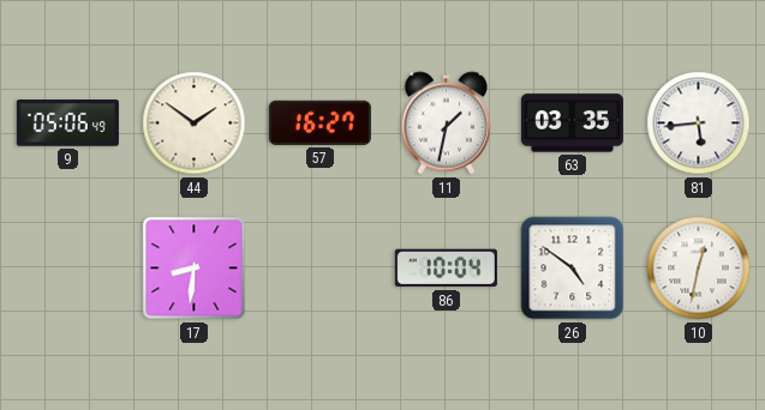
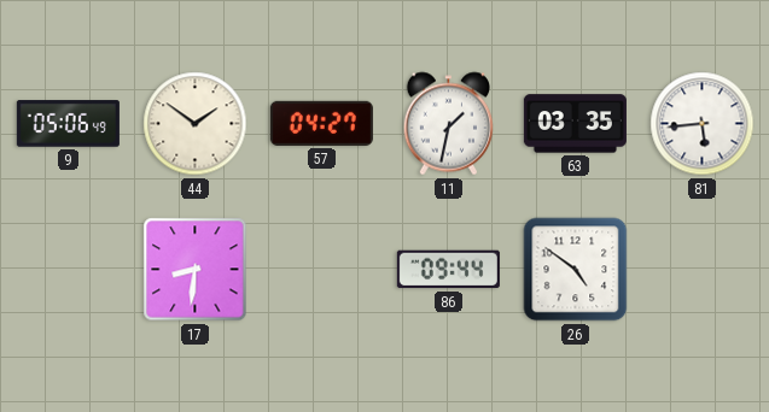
57: 16:27 -> 04:27
86: 10:04 -> 09:44
10: 12:32 -> none
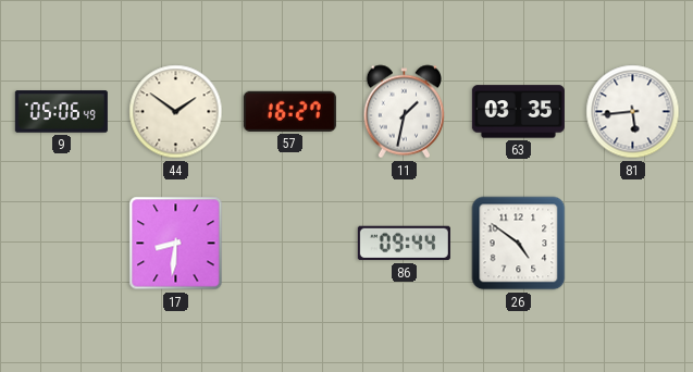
57: 04:27 -> 16:27
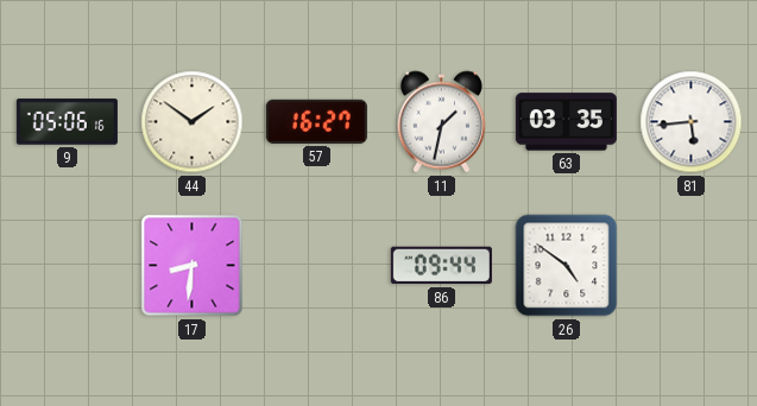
9: 05:06:49 -> 05:06:16
